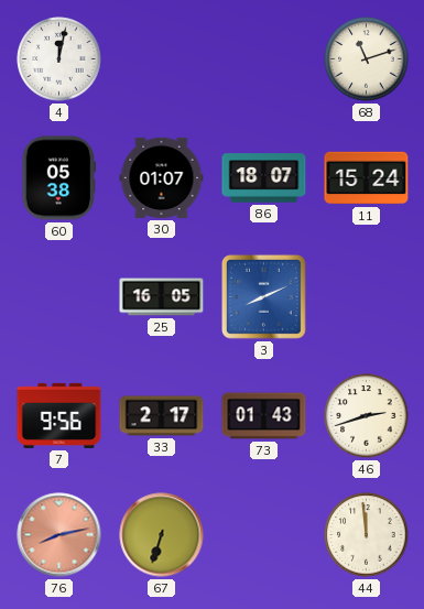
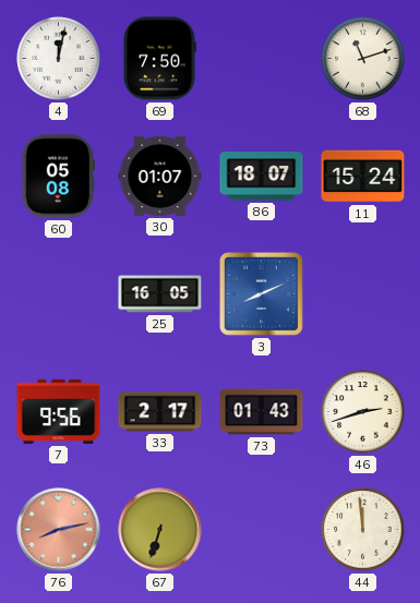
69: none -> 7:50
60: 05:38 -> 05:08
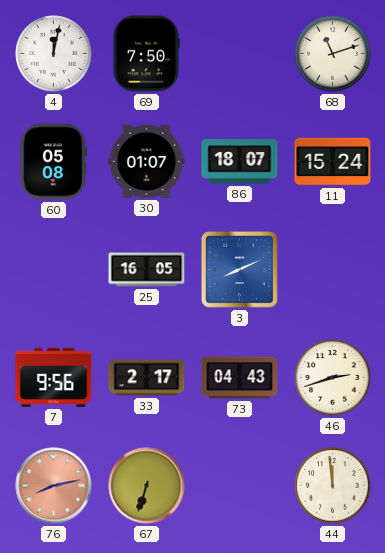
73: 01:43 -> 04:43
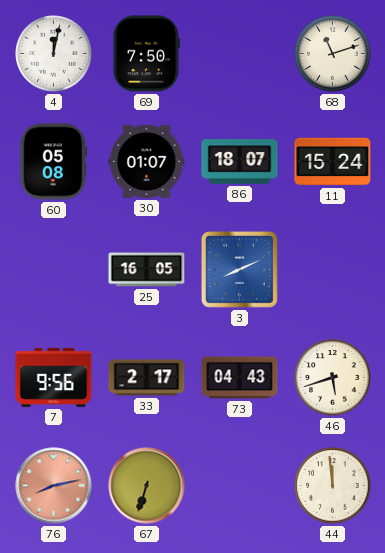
46: 2:42 -> 5:42
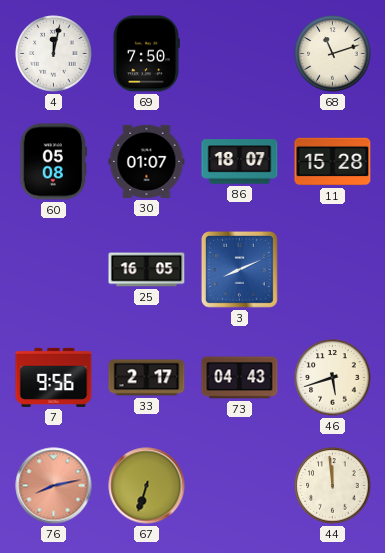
11: 15:24 -> 15:28
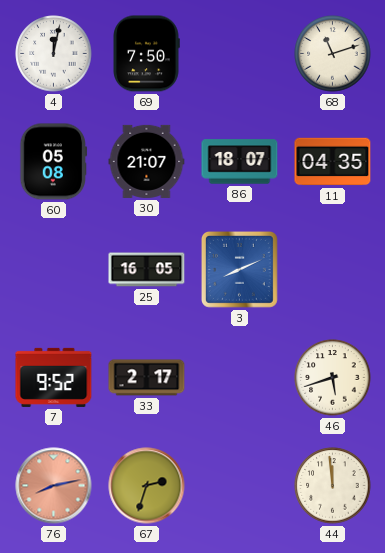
30: 01:07 -> 21:07
11: 15:28 -> 04:35
7: 9:56 -> 9:52
73: 04:43 -> none
67: 6:33 -> 2:33
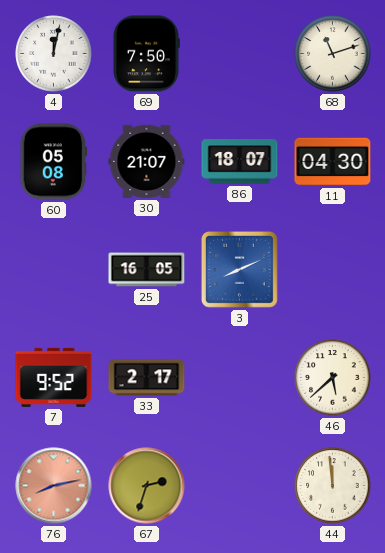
11: 04:35 -> 04:30
46: 5:42 -> 5:38
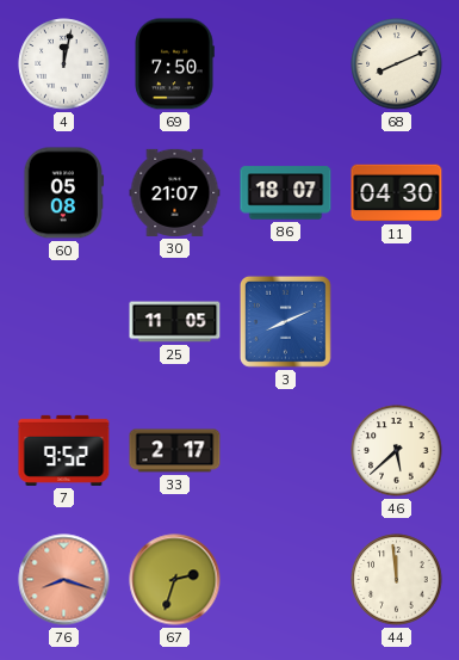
68: 11:12 -> 8:11
25: 16:05 -> 11:05
76: 8:13 -> 8:18
